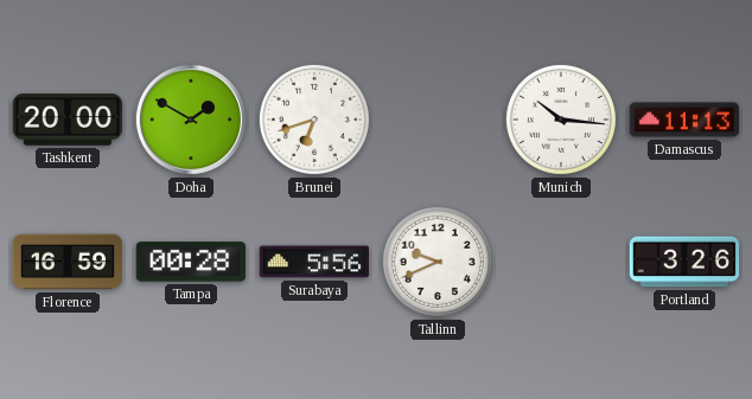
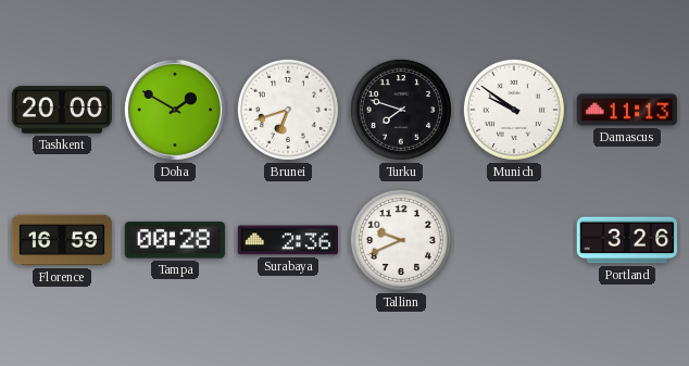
Turku: none -> 7:48
Munich: 10:16 -> 9:51
Surabaya: 5:56 -> 2:36
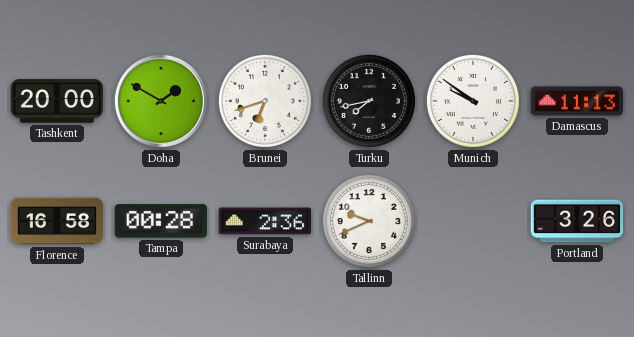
Turku: 7:48 -> 7:43
Florence: 16:59 -> 16:58
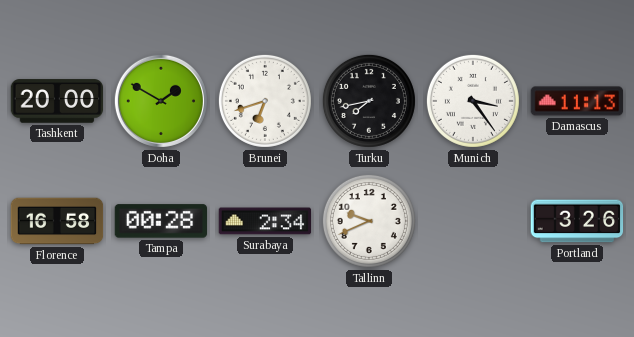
Munich: 9:51 -> 3:24
Surabaya: 2:36 -> 2:34
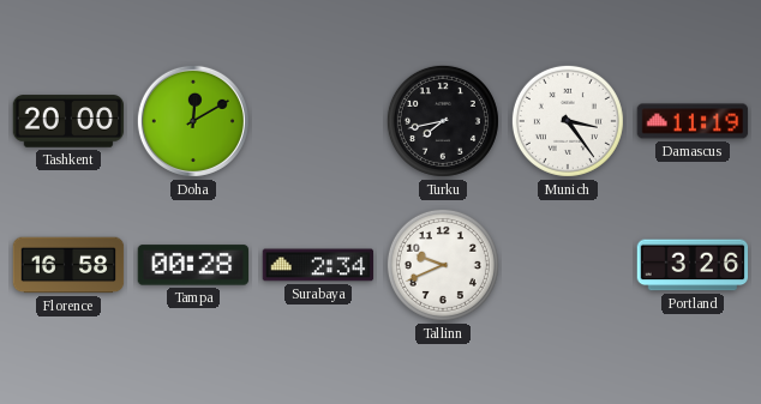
Doha: 1:50 -> 12:10
Brunei: 6:42 -> none
Damascus: 11:13 -> 11:19
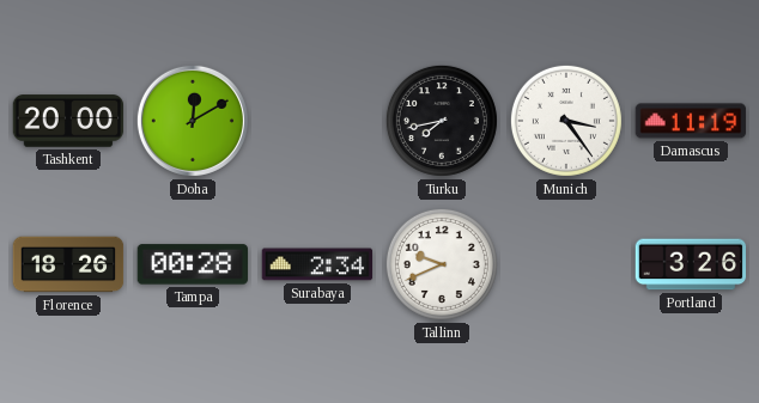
Florence: 16:58 -> 18:26
